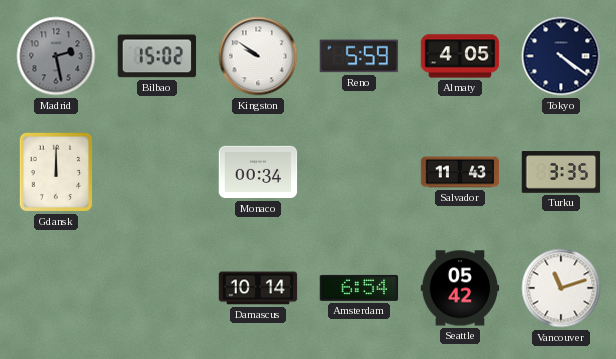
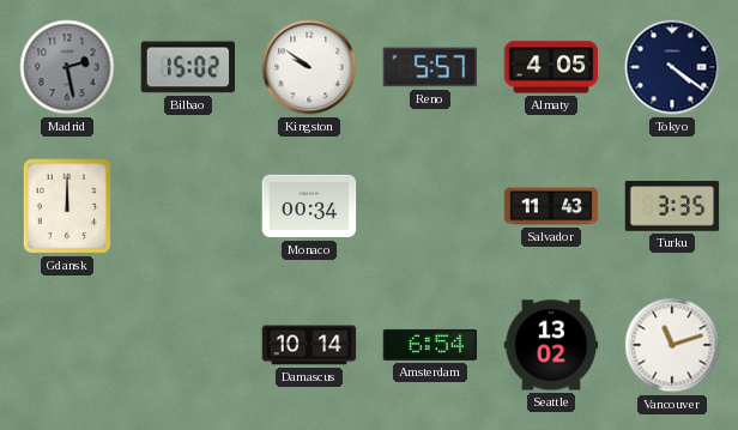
Reno: 5:59 -> 5:57
Seattle: 05:42 -> 13:02
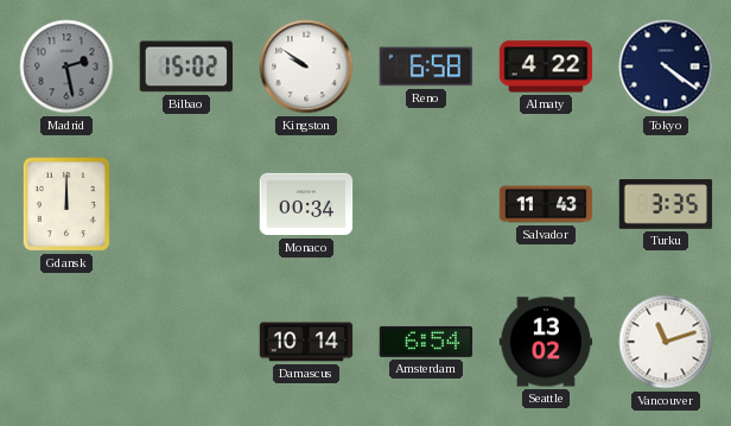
Reno: 5:57 -> 6:58
Almaty: 4:05 -> 4:22
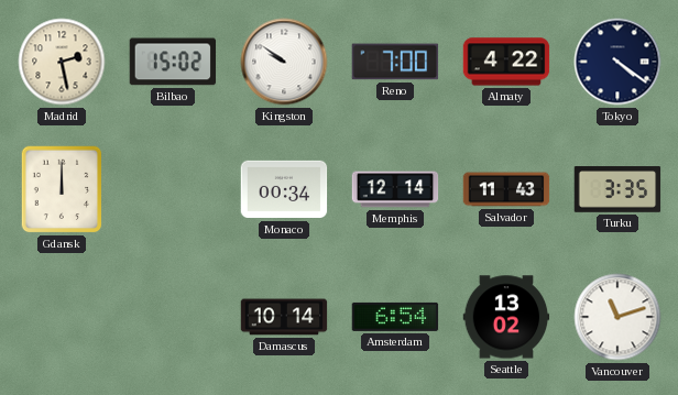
Madrid dial: grey -> cream
Reno: 6:58 -> 7:00
Memphis: none -> 12:14
